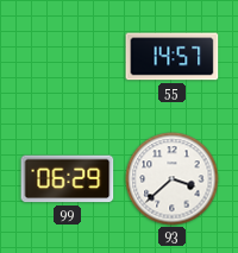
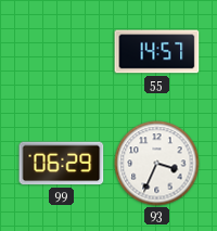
93: 3:38 -> 3:34
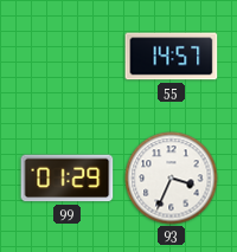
99: 06:29 -> 01:29
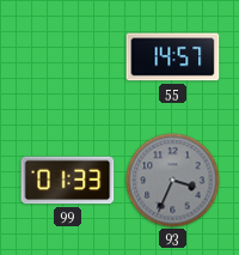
99: 01:29 -> 01:33
93 dial: white -> grey
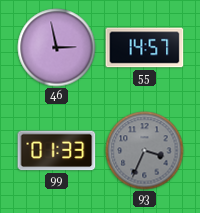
46: none -> 2:58
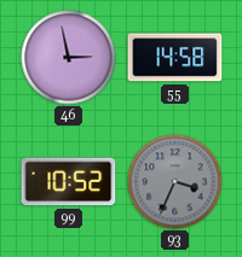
55: 14:57 -> 14:58
99: 01:33 -> 10:52
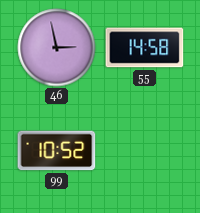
93: 3:34 -> none
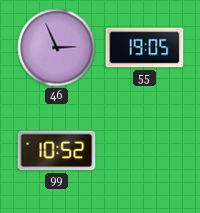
46: 2:58 -> 2:56
55: 14:58 -> 19:05
